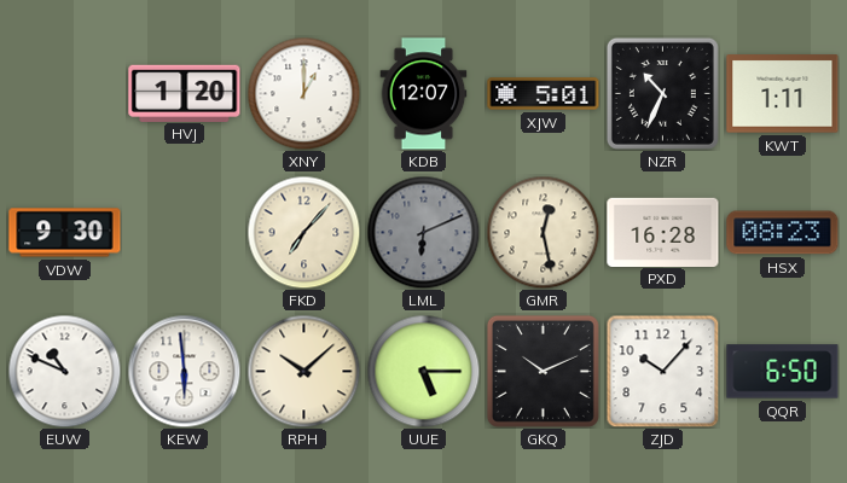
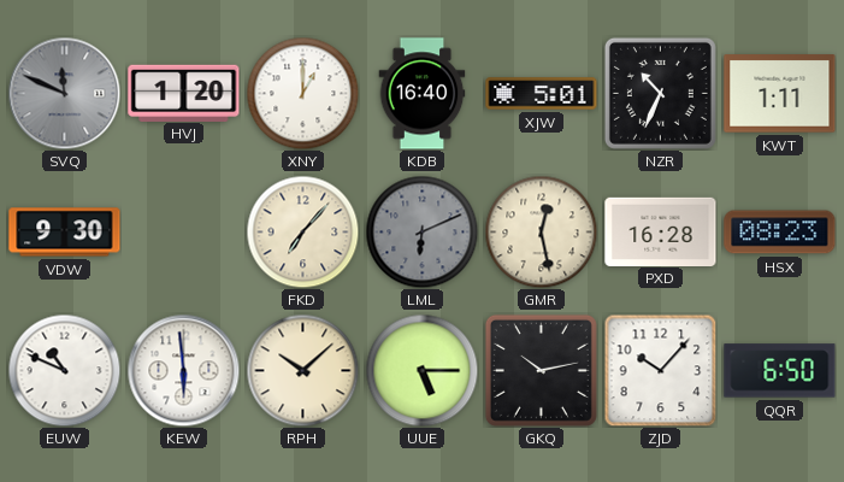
SVQ: none -> 11:49
KDB: 12:07 -> 16:40
GKQ: 10:11 -> 10:13
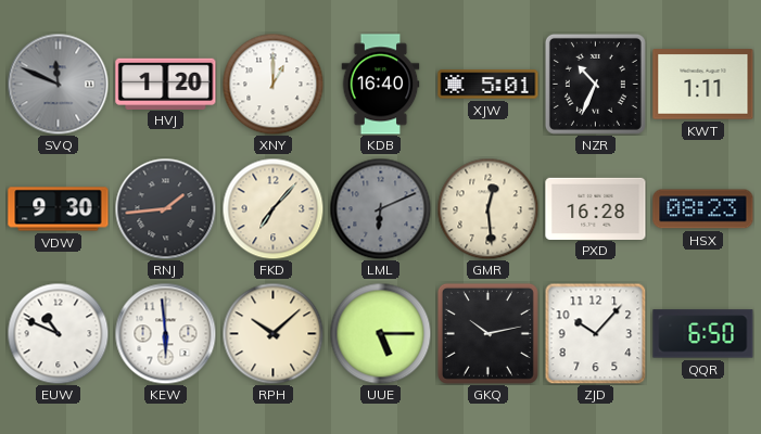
RNJ: none -> 1:44
GMR: 12:28 -> 12:29
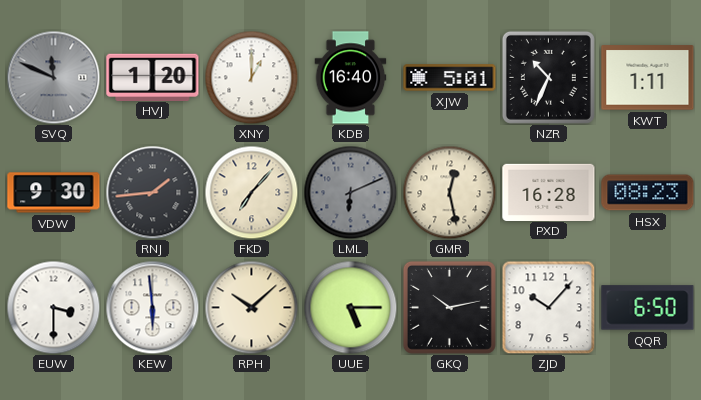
GMR: 12:29 -> 12:28
EUW: 10:49 -> 3:30
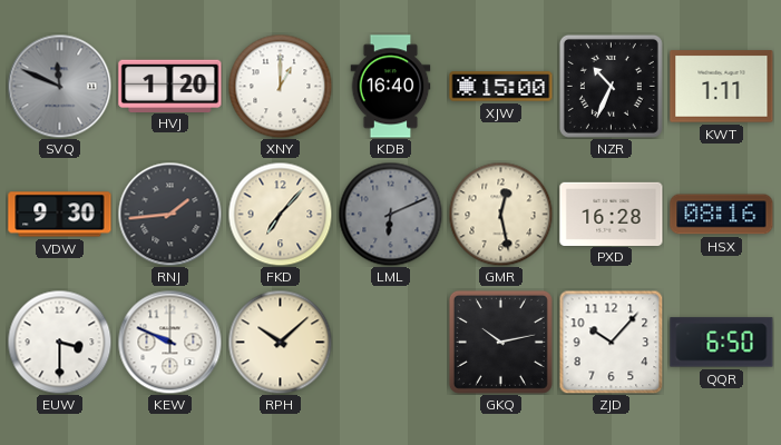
XJW: 5:01 -> 15:00
HSX: 08:23 -> 08:16
KEW: 5:59 -> 9:49
UUE: 5:15 -> none
